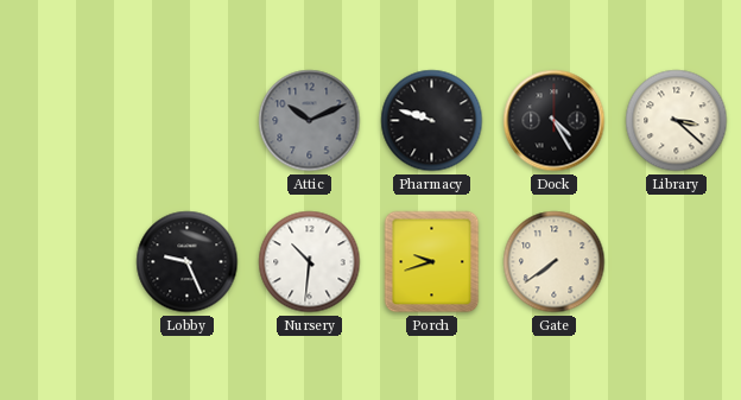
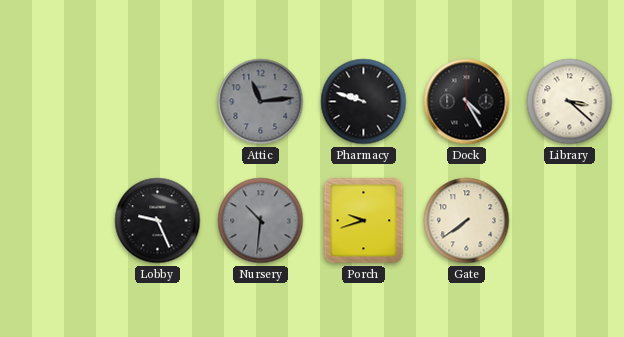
Attic: 10:11 -> 11:14
Nursery dial: white -> grey
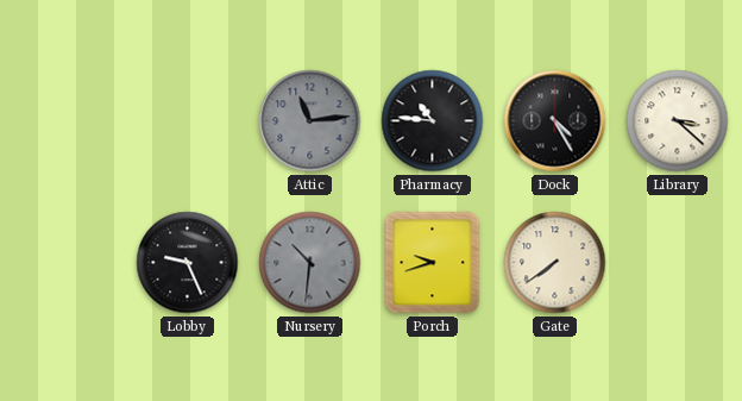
Pharmacy: 9:48 -> 10:46
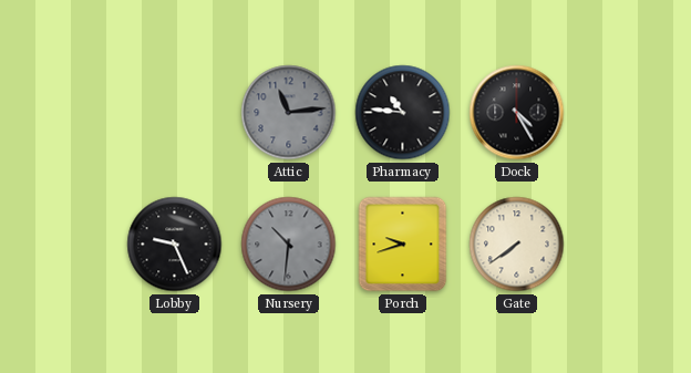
Library: 3:22 -> none
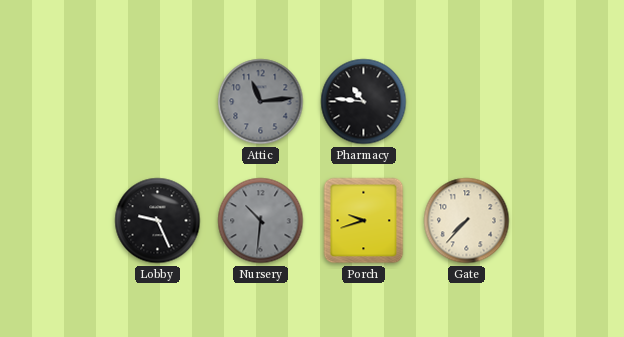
Dock: 4:25 -> none
Gate: 7:39 -> 7:37
